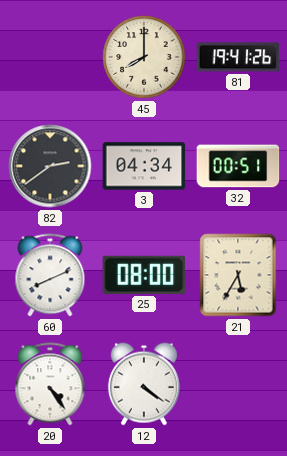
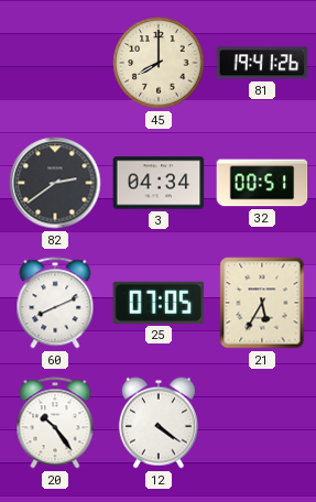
25: 08:00 -> 07:05
20: 4:24 -> 10:24
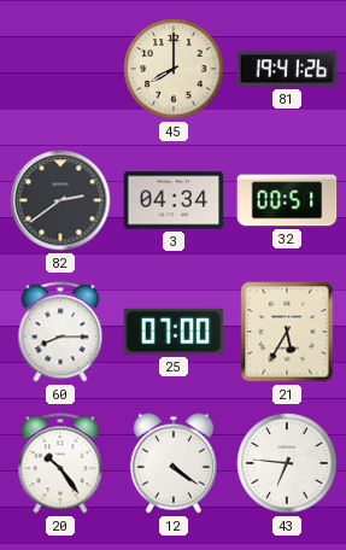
60: 8:11 -> 8:15
25: 07:05 -> 07:00
43: none -> 6:46
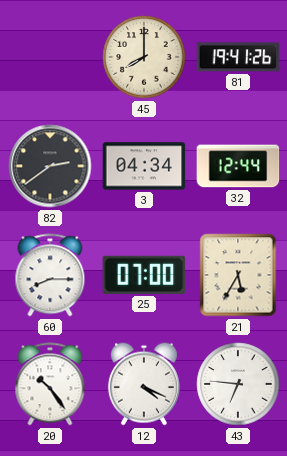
32: 00:51 -> 12:44
12: 4:21 -> 4:19
